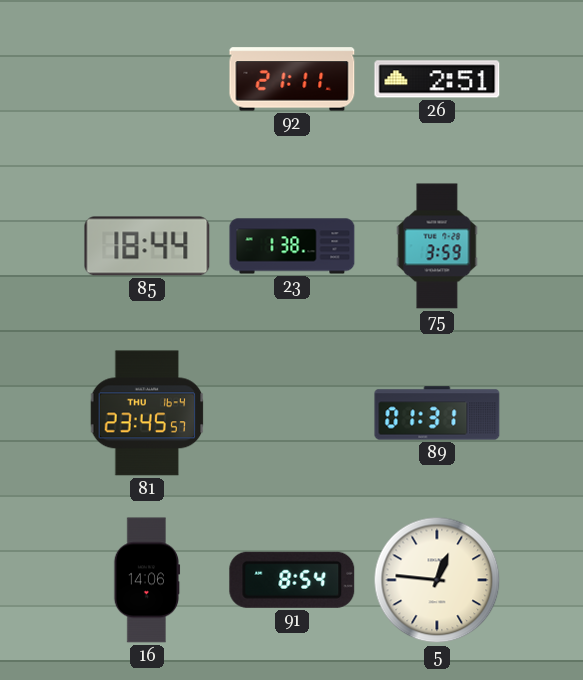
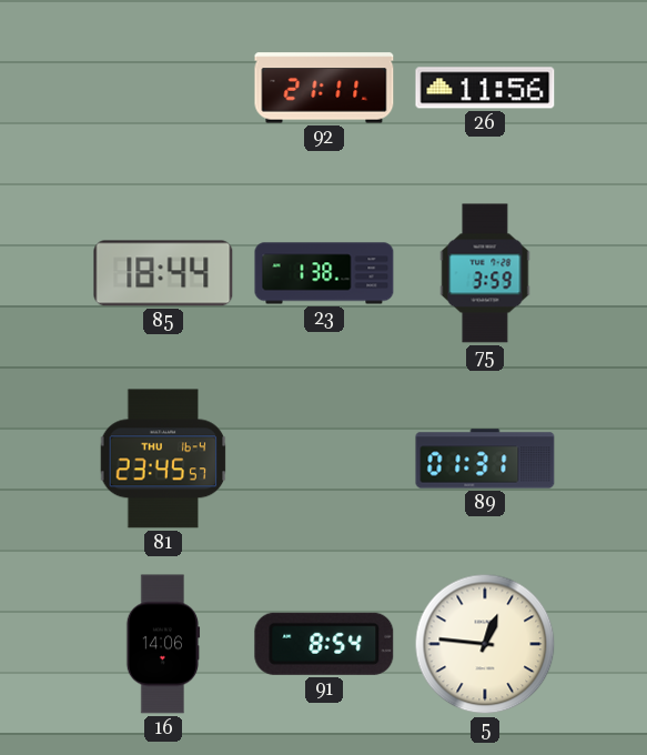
26: 2:51 -> 11:56
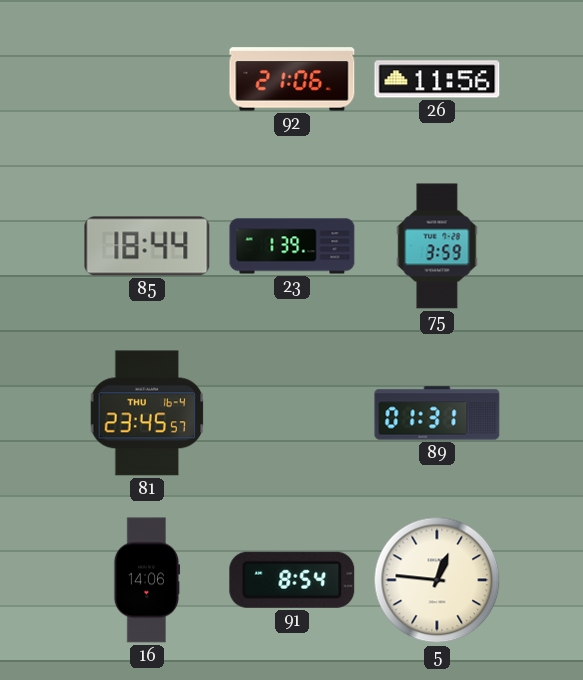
92: 21:11 -> 21:06
23: 1:38 -> 1:39
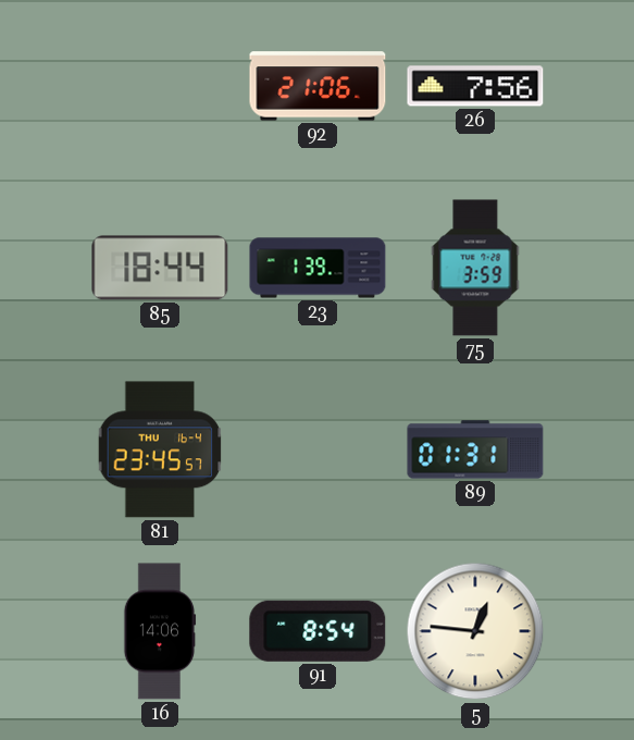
26: 11:56 -> 7:56
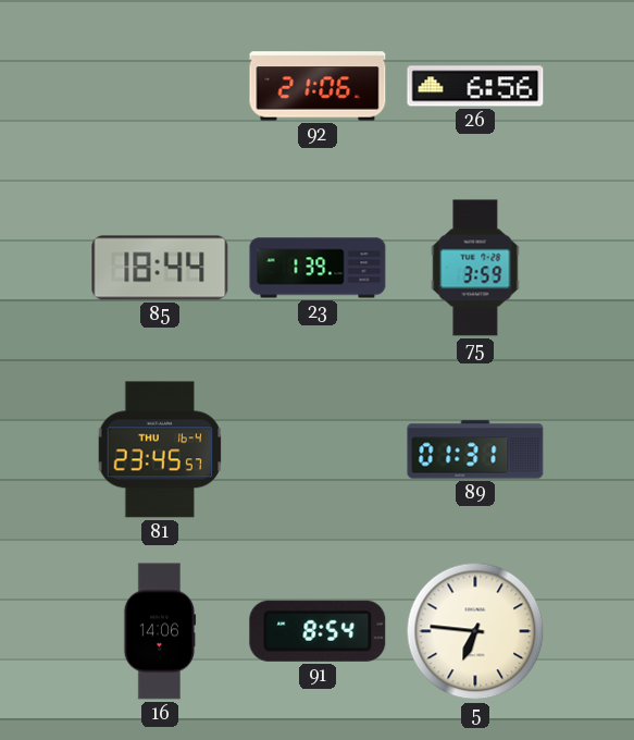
26: 7:56 -> 6:56
5: 12:46 -> 6:46
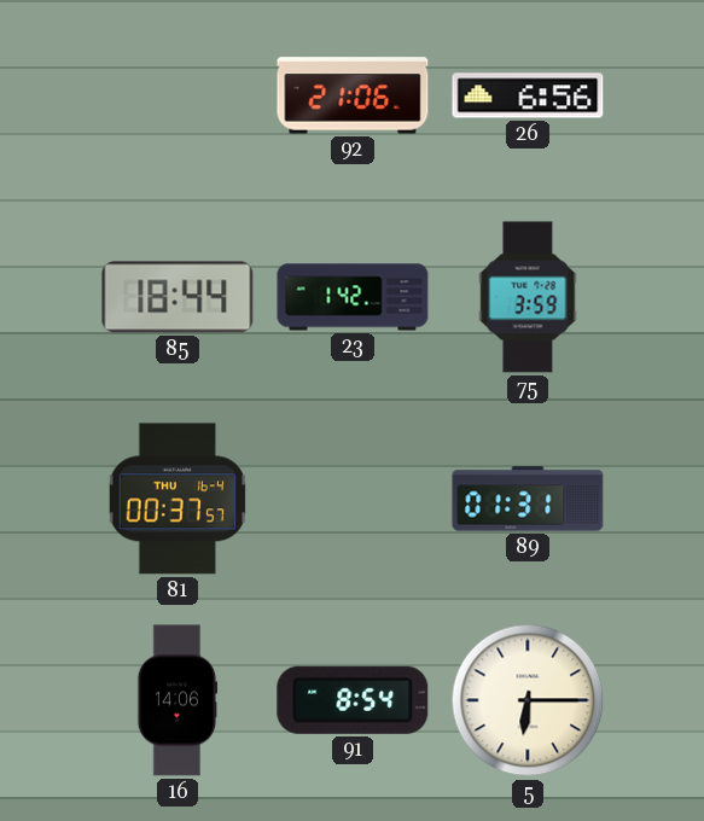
23: 1:39 -> 1:42
81: 23:45 -> 00:37
5: 6:46 -> 6:15
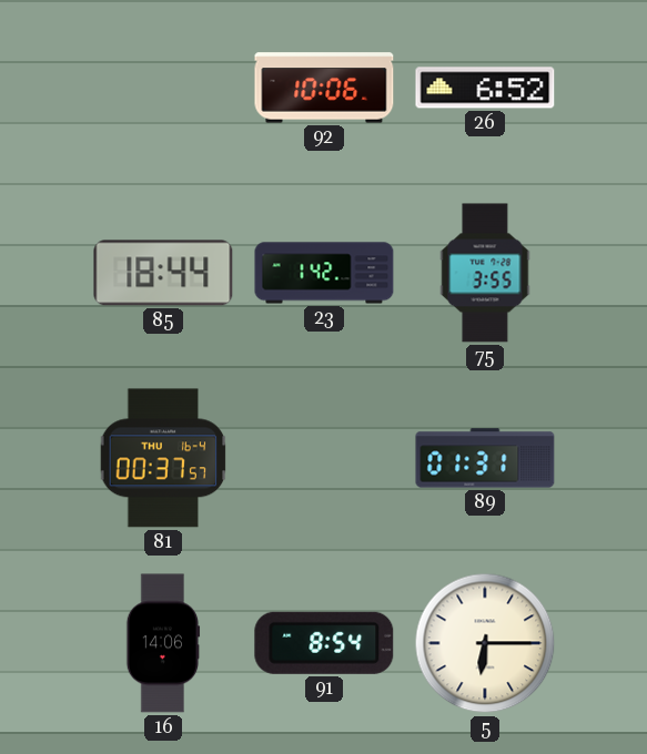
92: 21:06 -> 10:06
26: 6:56 -> 6:52
75: 3:59 -> 3:55
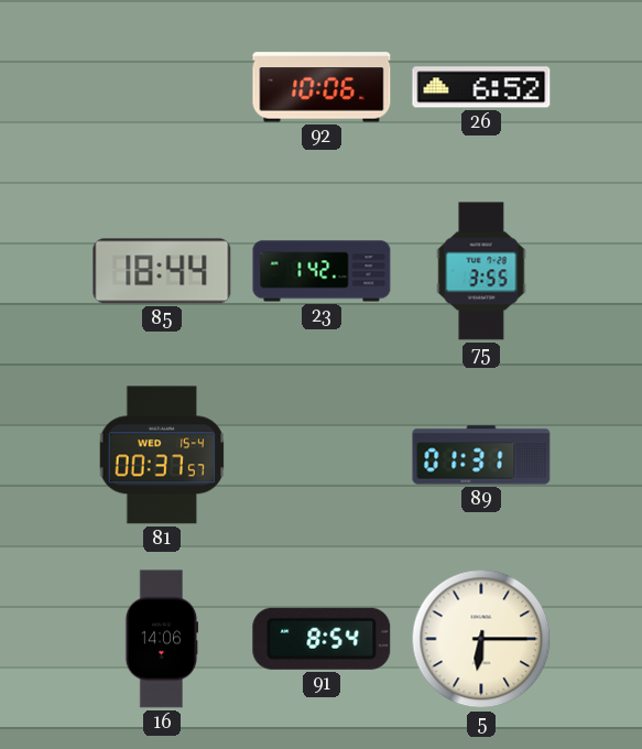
81 date: THU 16-4 -> WED 15-4
